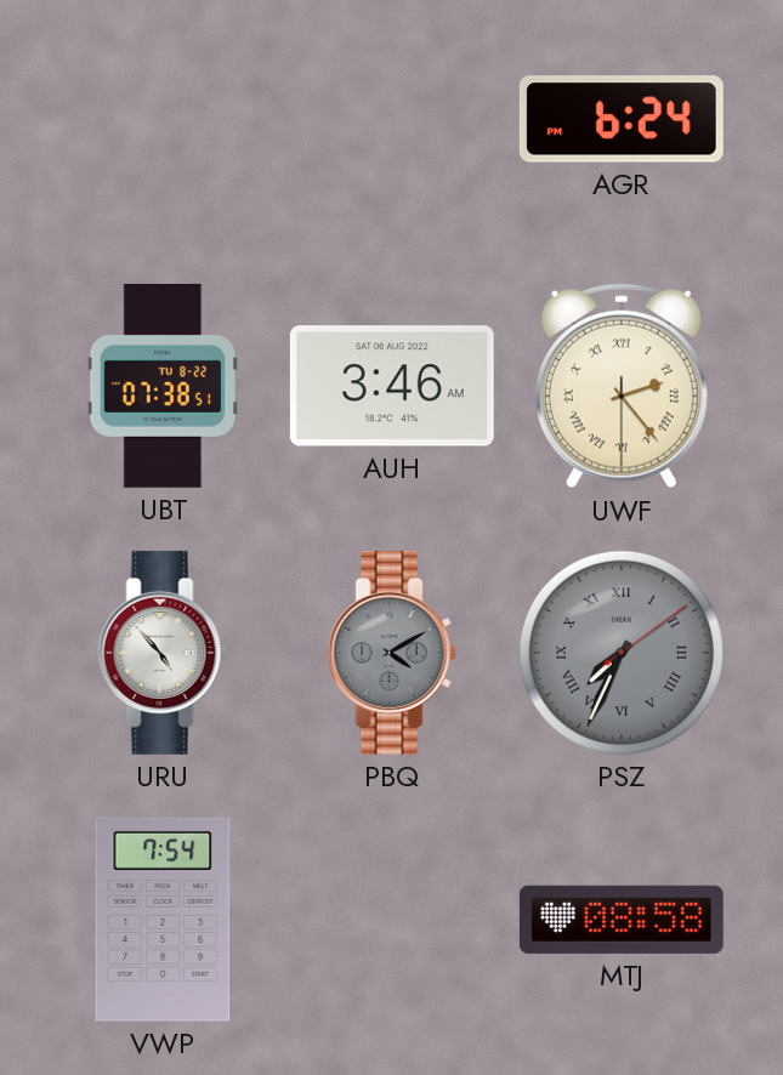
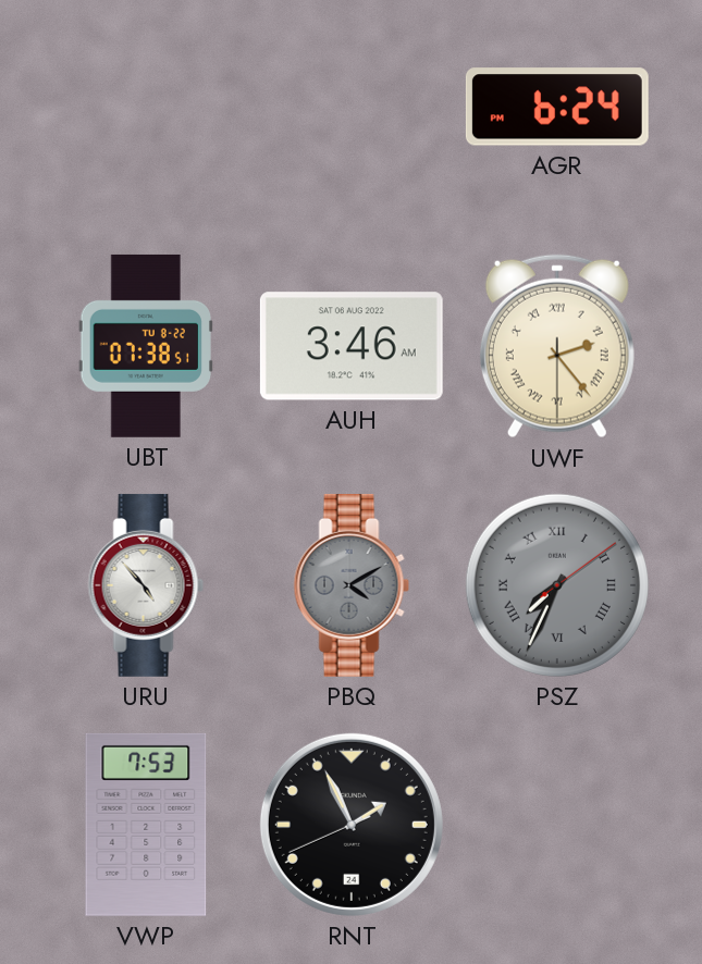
VWP: 7:54 -> 7:53
RNT: none -> 1:55
MTJ: 08:58 -> none
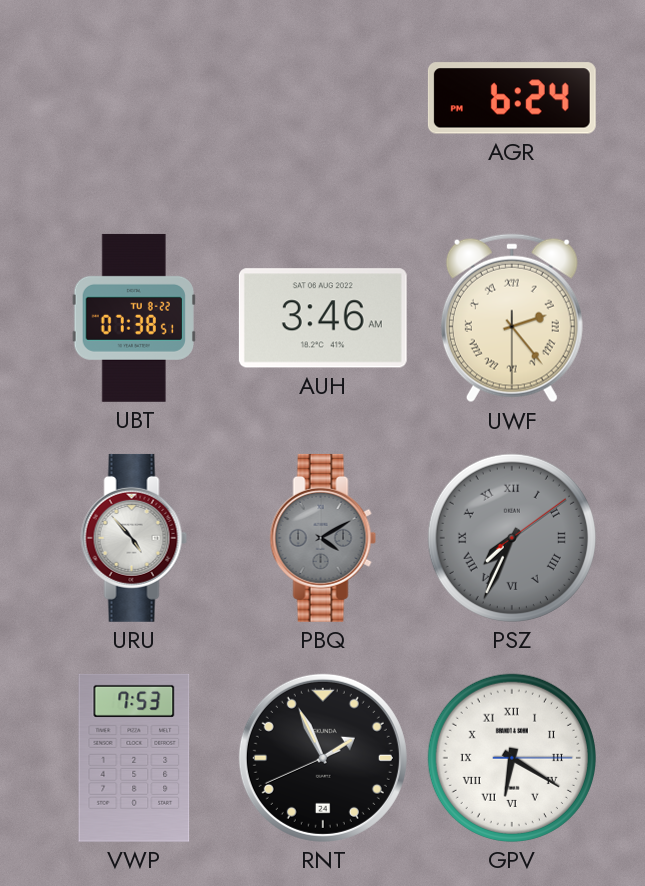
GPV: none -> 6:20
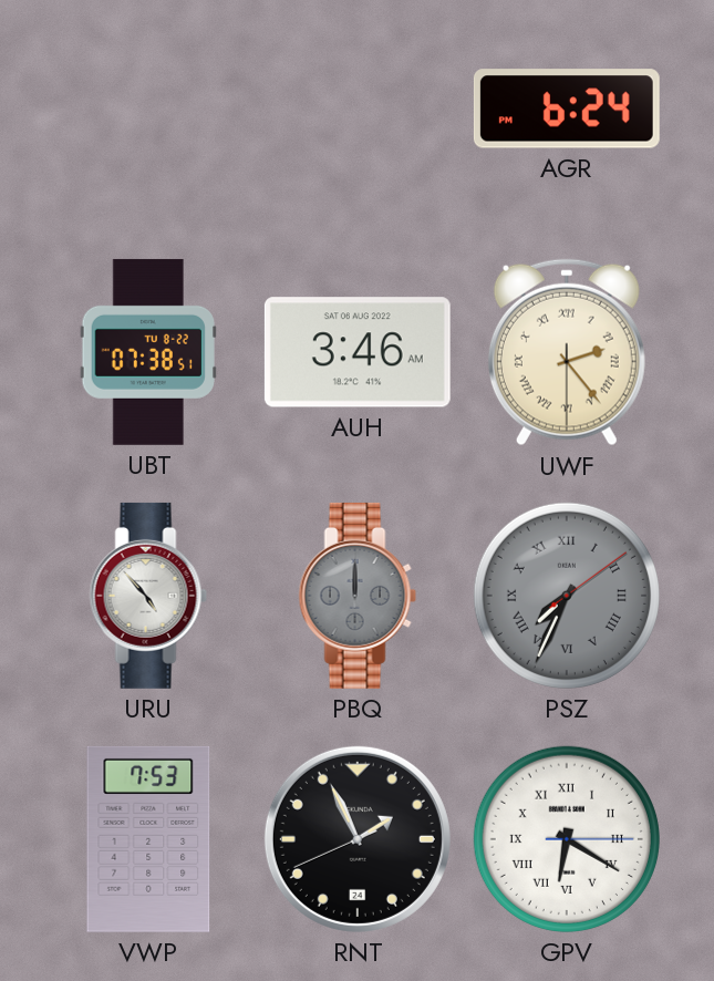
PBQ: 4:10 -> 12:00
